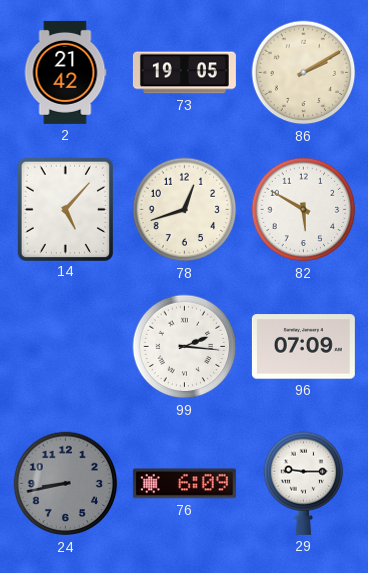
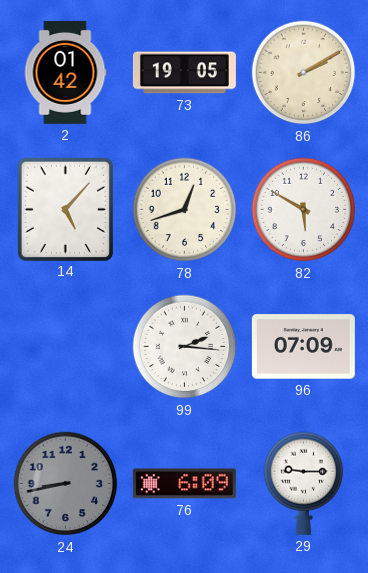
2: 21:42 -> 01:42
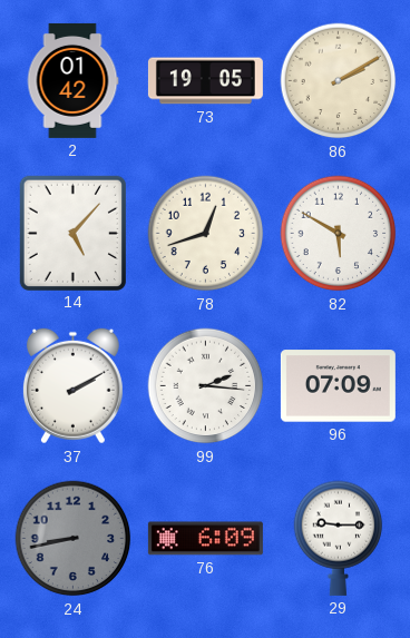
37: none -> 2:10
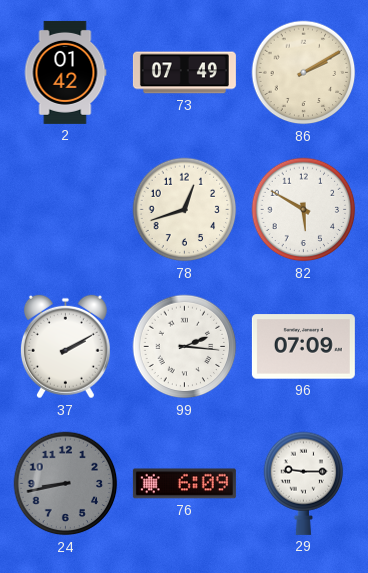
73: 19:05 -> 07:49
14: 5:07 -> none
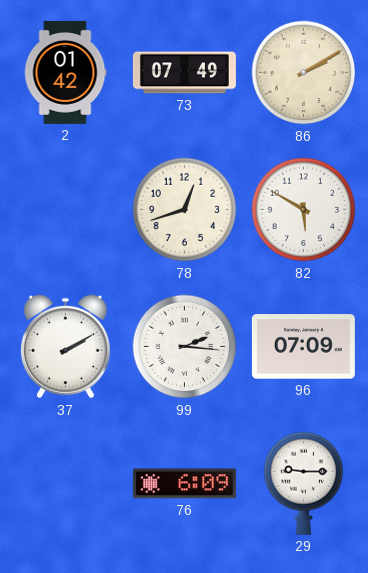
24: 8:43 -> none
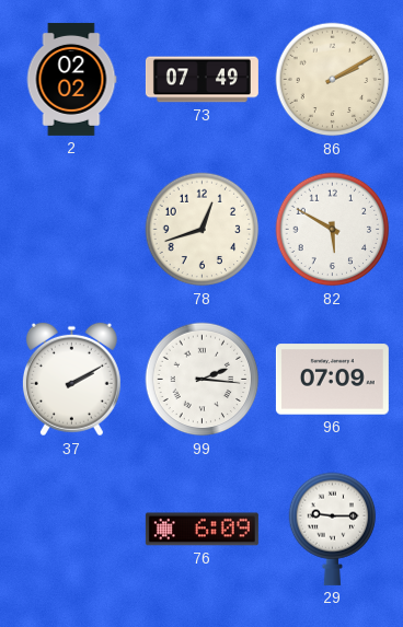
2: 01:42 -> 02:02
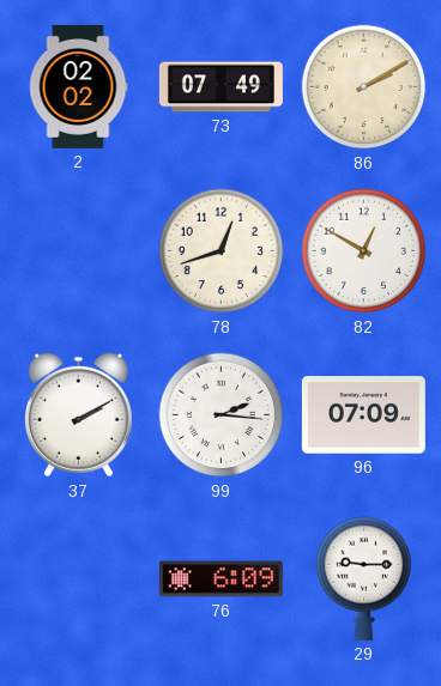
82: 5:50 -> 12:50
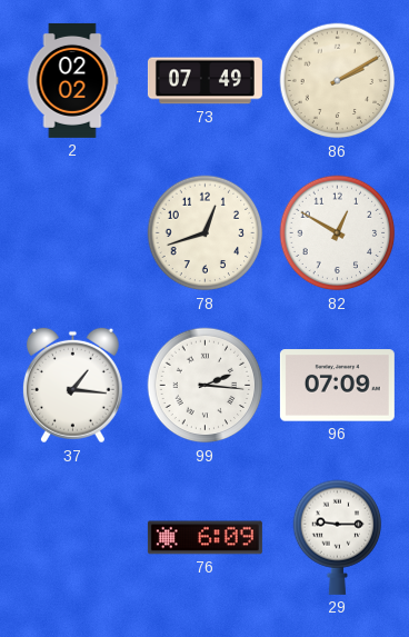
37: 2:10 -> 1:16
